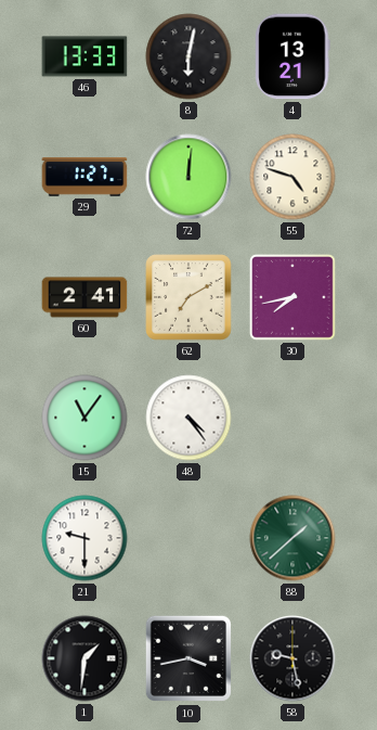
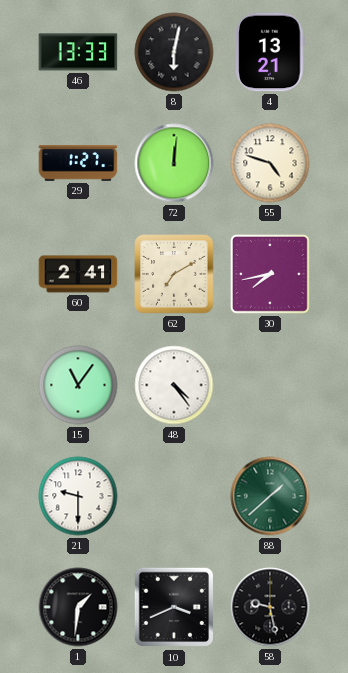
10: 3:43 -> 3:41
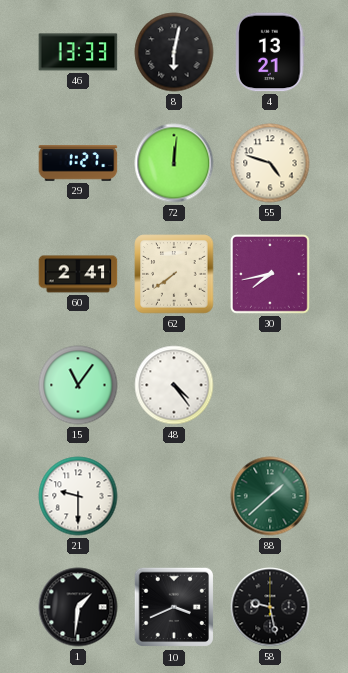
62: 7:10 -> 7:39
